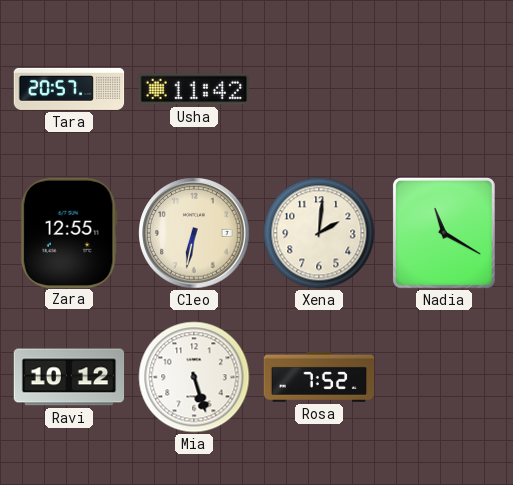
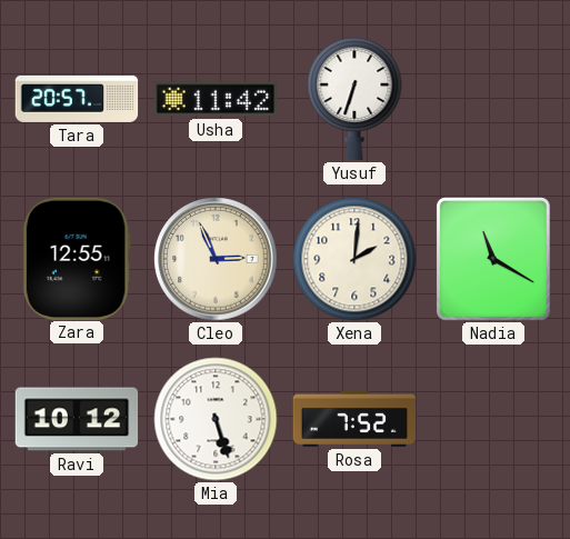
Yusuf: none -> 6:33
Cleo: 6:32 -> 2:56
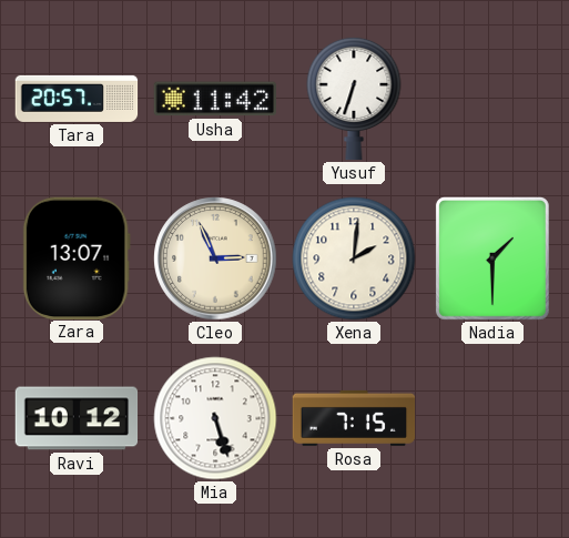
Zara: 12:55 -> 13:07
Nadia: 11:20 -> 1:30
Rosa: 7:52 -> 7:15
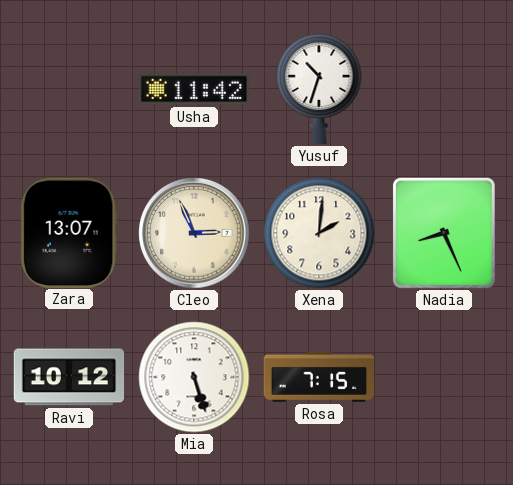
Tara: 20:57 -> none
Yusuf: 6:33 -> 10:33
Nadia: 1:30 -> 8:26
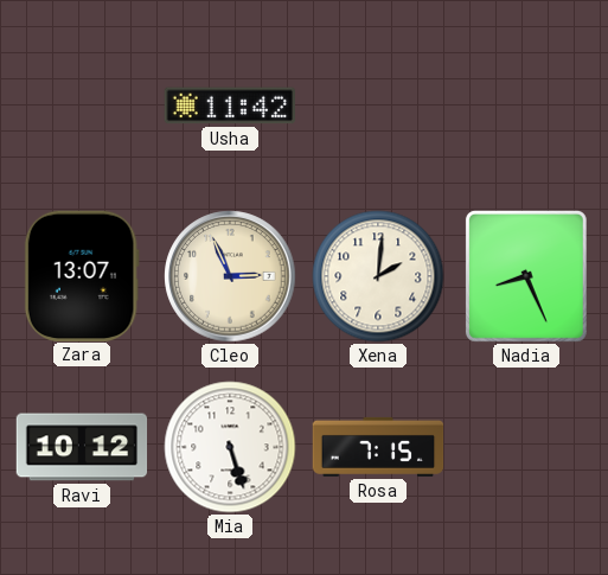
Yusuf: 10:33 -> none
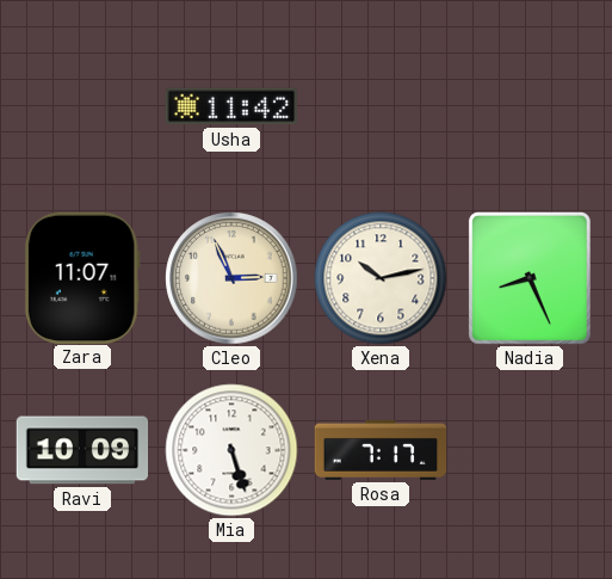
Zara: 13:07 -> 11:07
Xena: 2:01 -> 10:13
Ravi: 10:12 -> 10:09
Rosa: 7:15 -> 7:17
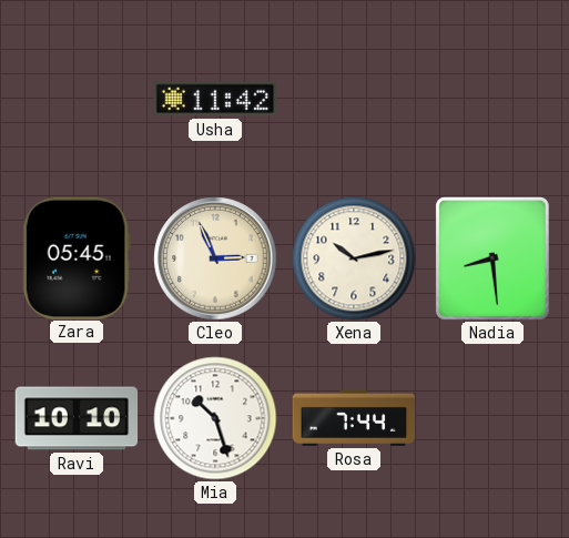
Zara: 11:07 -> 05:45
Nadia: 8:26 -> 8:29
Ravi: 10:09 -> 10:10
Mia: 5:27 -> 10:27
Rosa: 7:17 -> 7:44
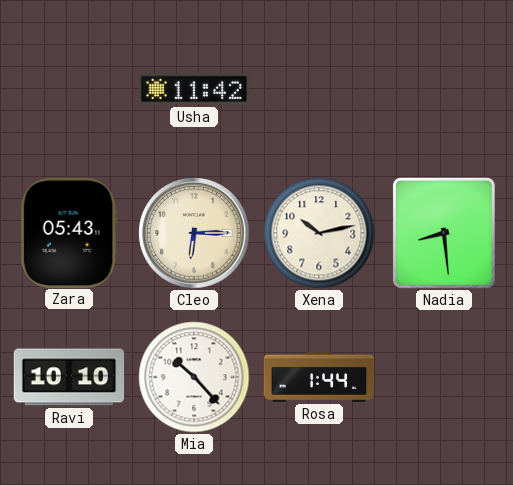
Zara: 05:45 -> 05:43
Cleo: 2:56 -> 6:15
Mia: 10:27 -> 10:23
Rosa: 7:44 -> 1:44
